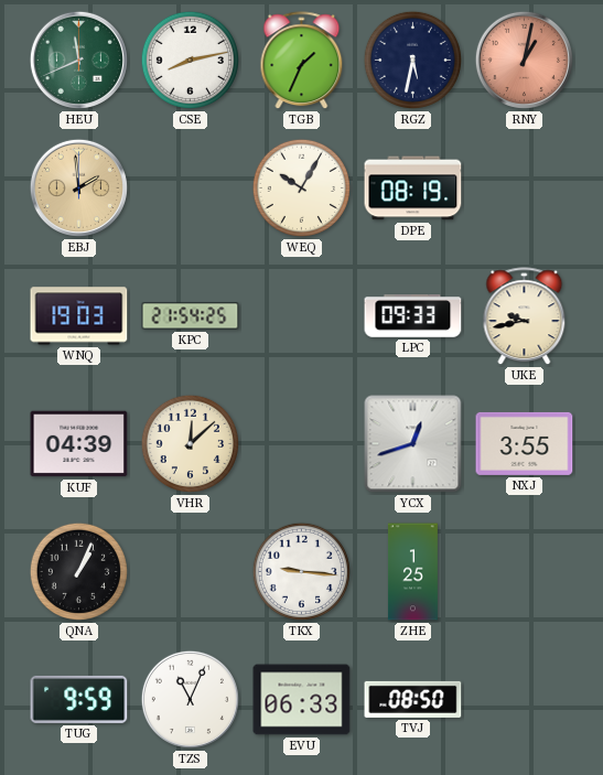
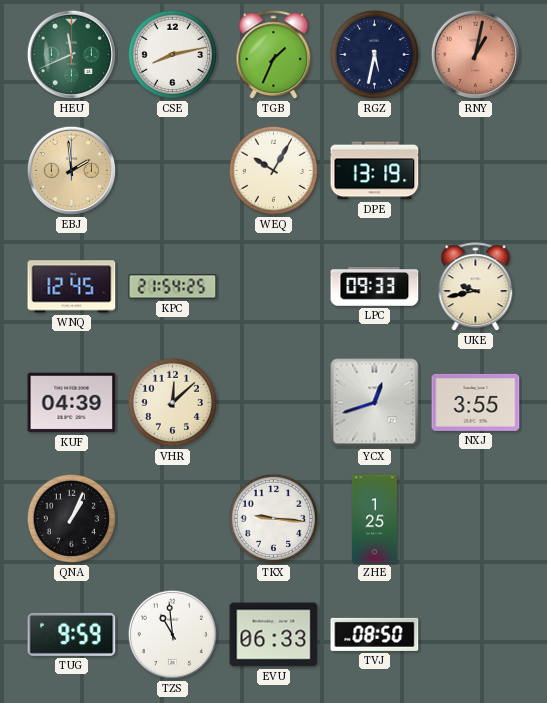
DPE: 08:19 -> 13:19
WNQ: 19:03 -> 12:45
TZS: 11:04 -> 10:59
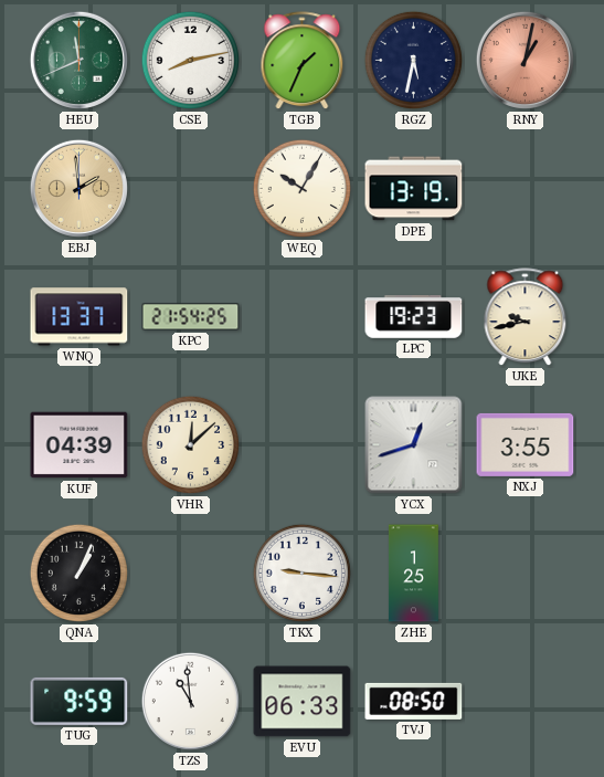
WNQ: 12:45 -> 13:37
LPC: 09:33 -> 19:23
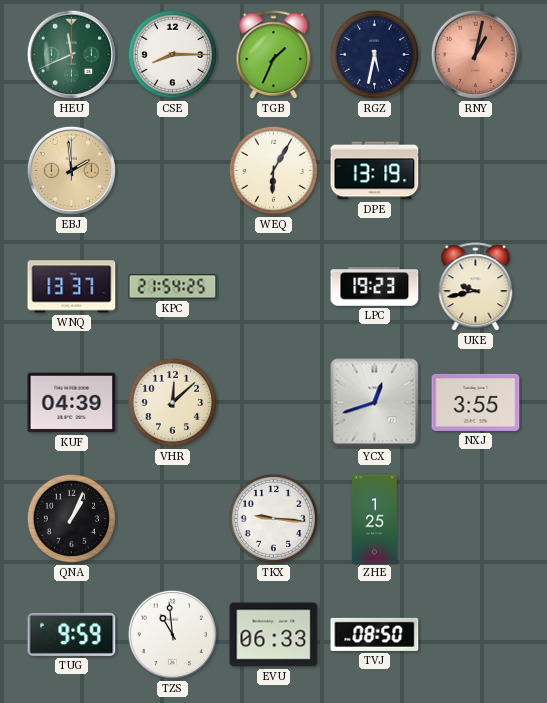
CSE: 8:13 -> 8:15
WEQ: 10:05 -> 6:05
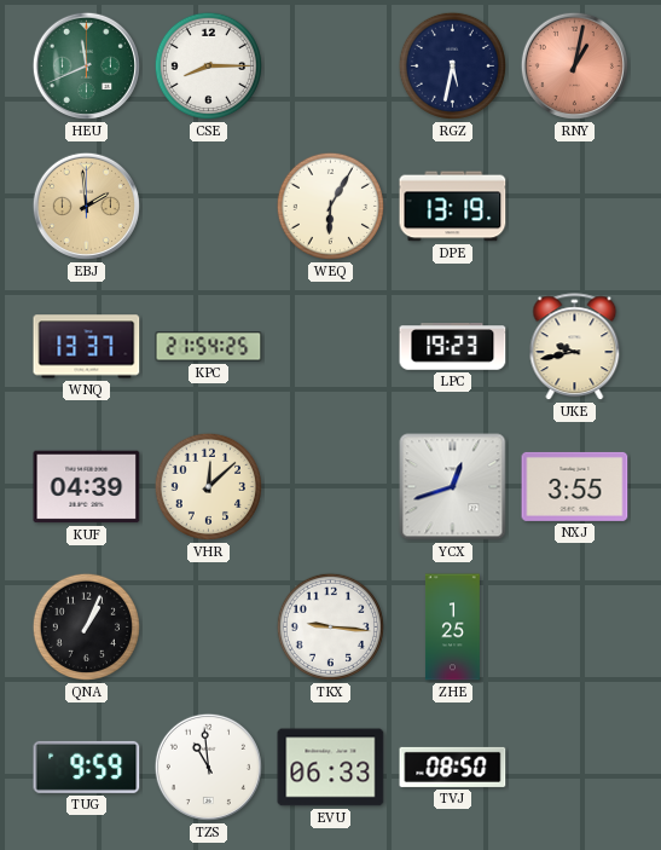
TGB: 1:34 -> none
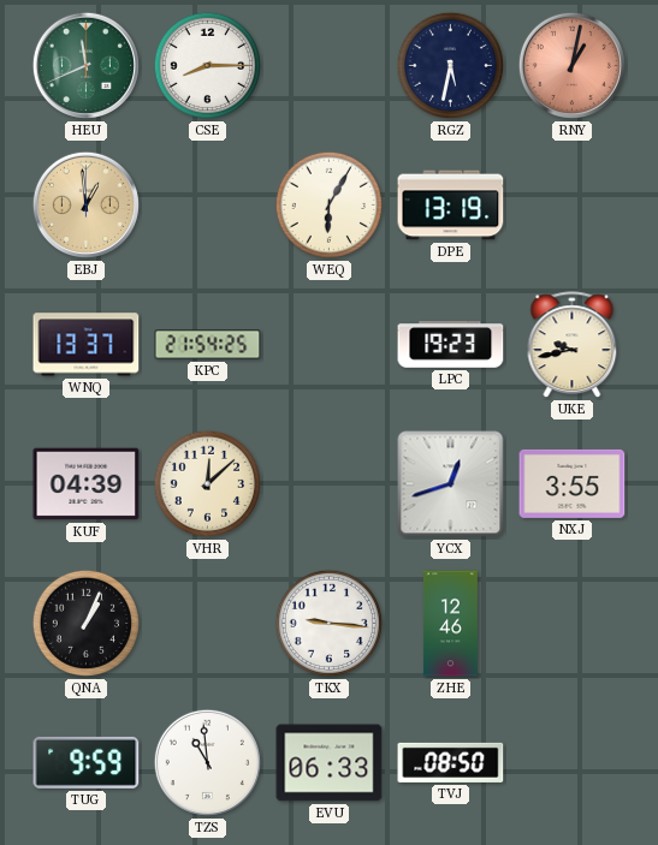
EBJ: 1:59 -> 12:59
ZHE: 1:25 -> 12:46
